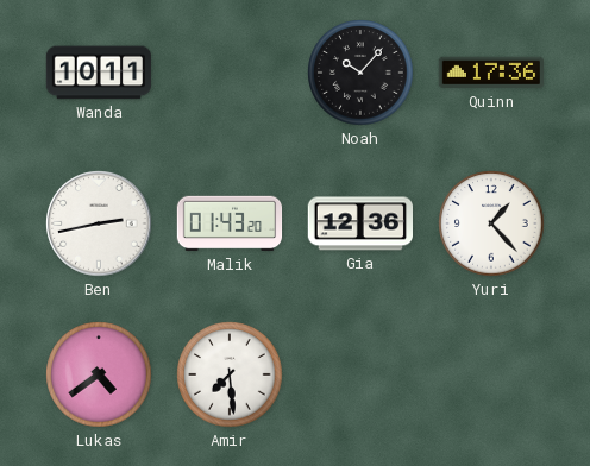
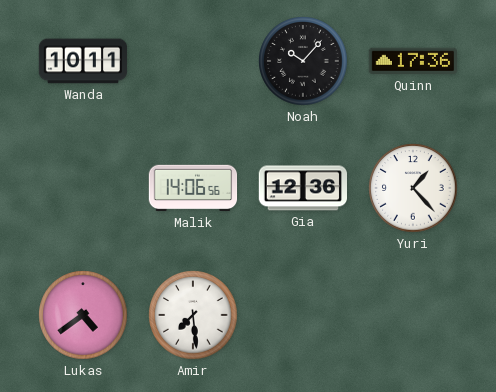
Ben: 2:43 -> none
Malik: 01:43 -> 14:06
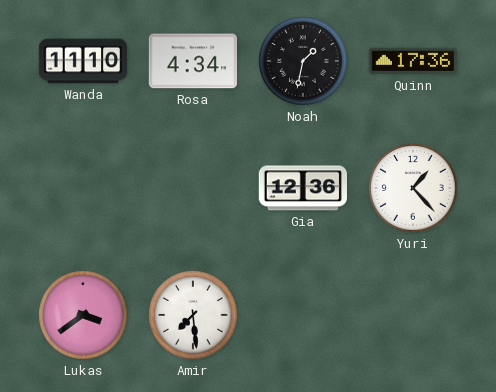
Wanda: 10:11 -> 11:10
Rosa: none -> 4:34
Noah: 10:07 -> 1:32
Malik: 14:06 -> none
Lukas: 4:39 -> 3:39
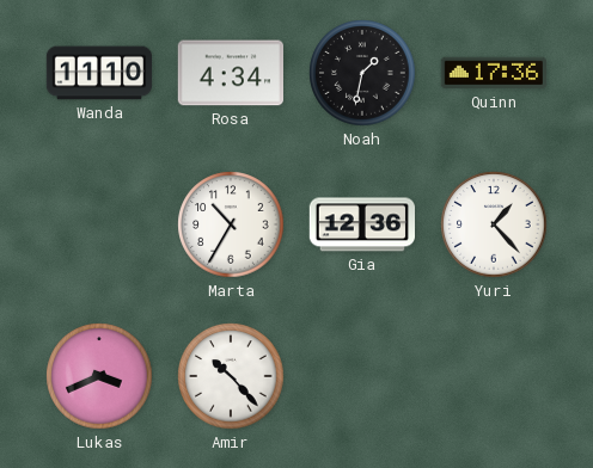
Marta: none -> 10:35
Lukas: 3:39 -> 3:41
Amir: 7:29 -> 10:23
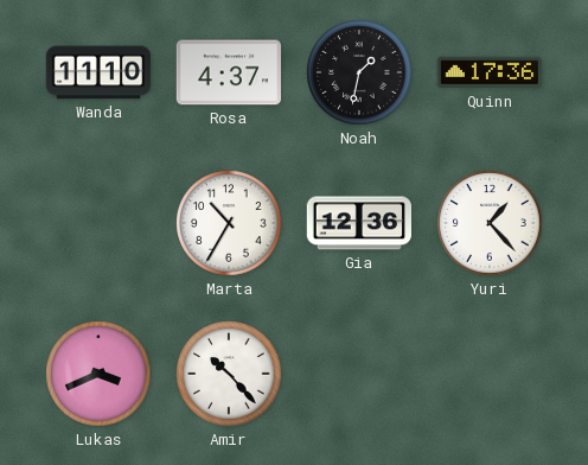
Rosa: 4:34 -> 4:37
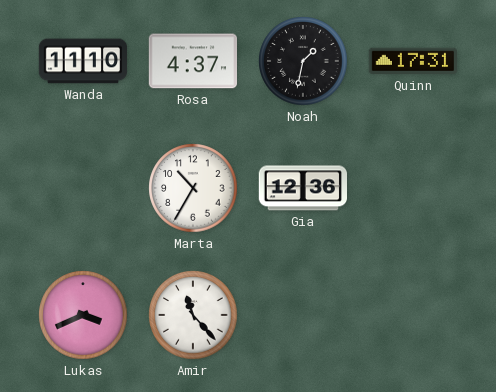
Quinn: 17:36 -> 17:31
Yuri: 1:23 -> none
Amir: 10:23 -> 11:23
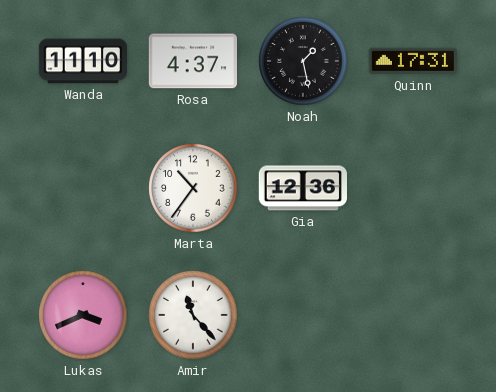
Noah: 1:32 -> 1:28
Marta: 10:35 -> 10:36
